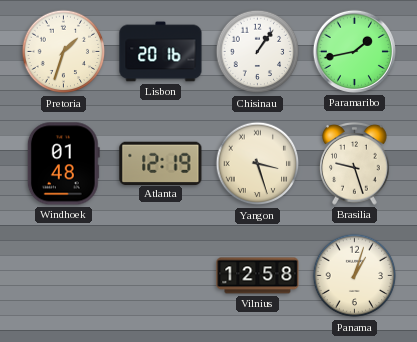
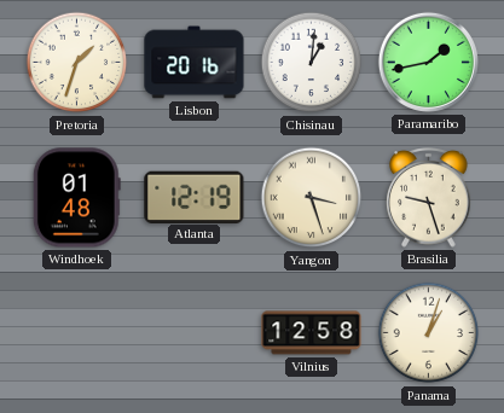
Chisinau: 1:06 -> 1:01
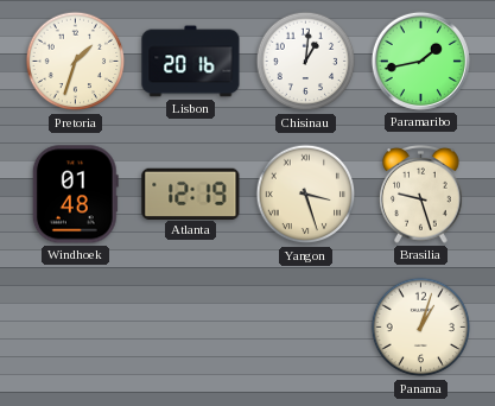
Vilnius: 12:58 -> none
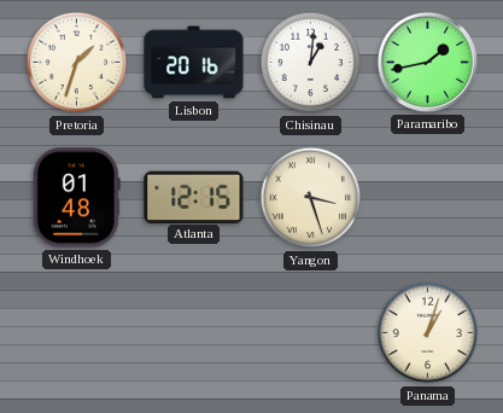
Atlanta: 12:19 -> 12:15
Brasilia: 9:27 -> none
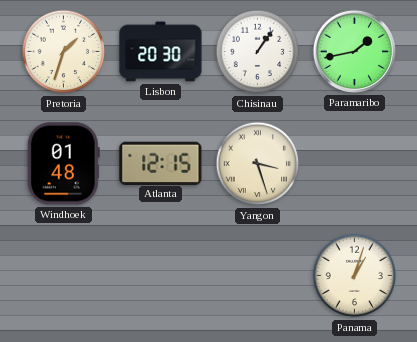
Lisbon: 20:16 -> 20:30
Chisinau: 1:01 -> 1:06
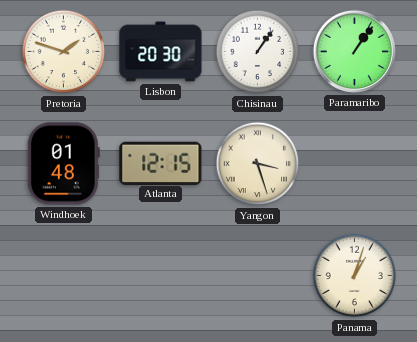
Pretoria: 1:33 -> 1:48
Paramaribo: 1:43 -> 1:06
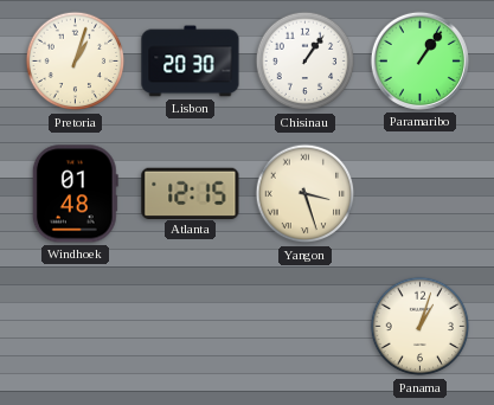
Pretoria: 1:48 -> 1:03
